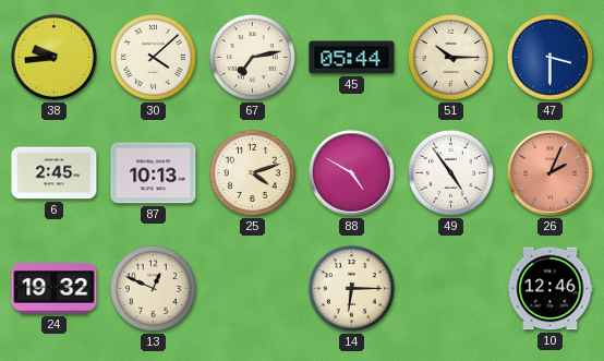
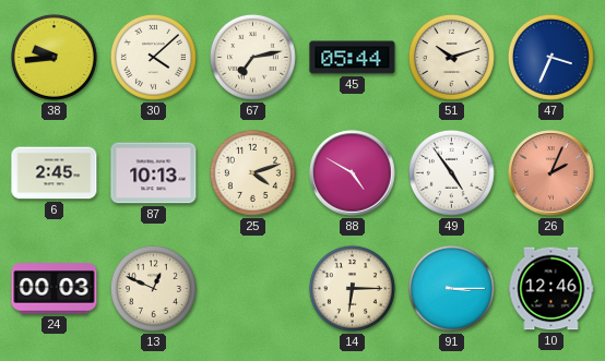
51: 10:15 -> 10:12
47: 3:30 -> 3:34
24: 19:32 -> 00:03
91: none -> 3:15
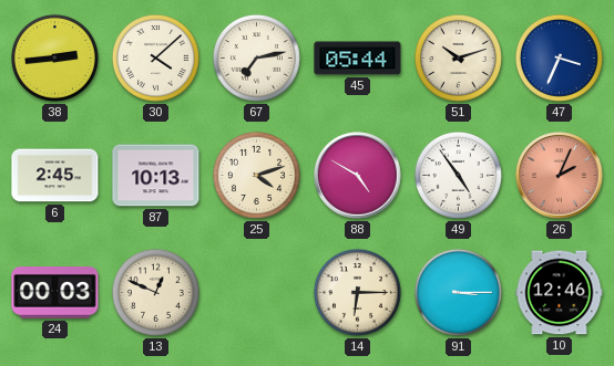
38: 9:44 -> 2:44
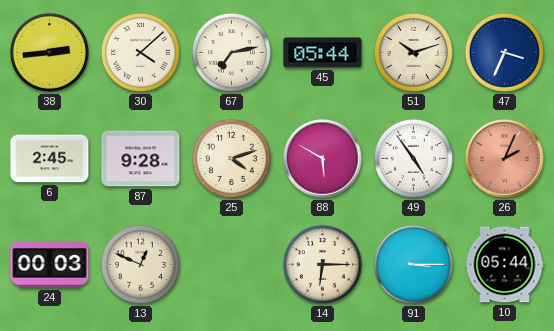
87: 10:13 -> 9:28
88: 4:50 -> 5:50
10: 12:46 -> 05:44
